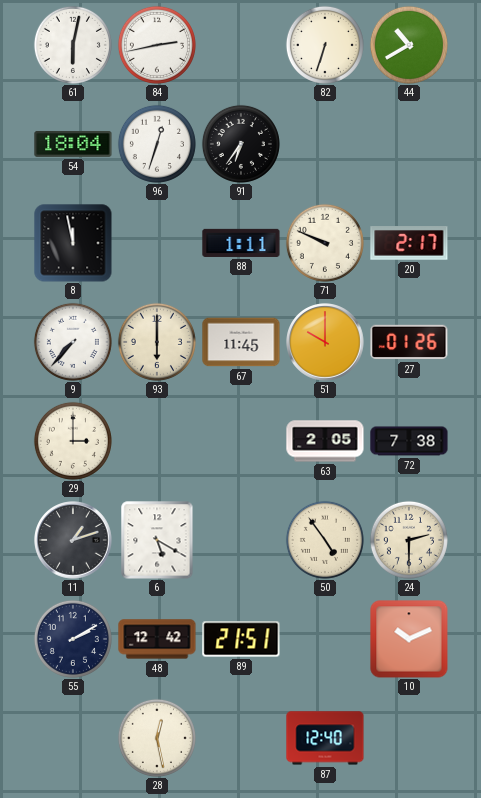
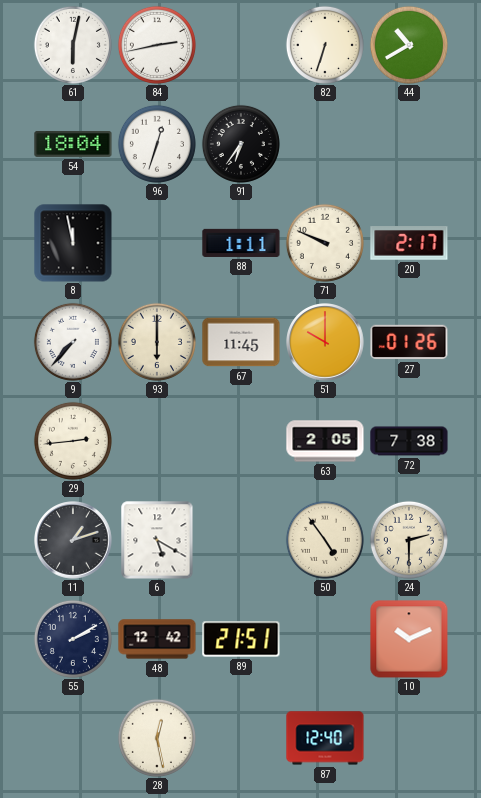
29: 3:00 -> 2:44
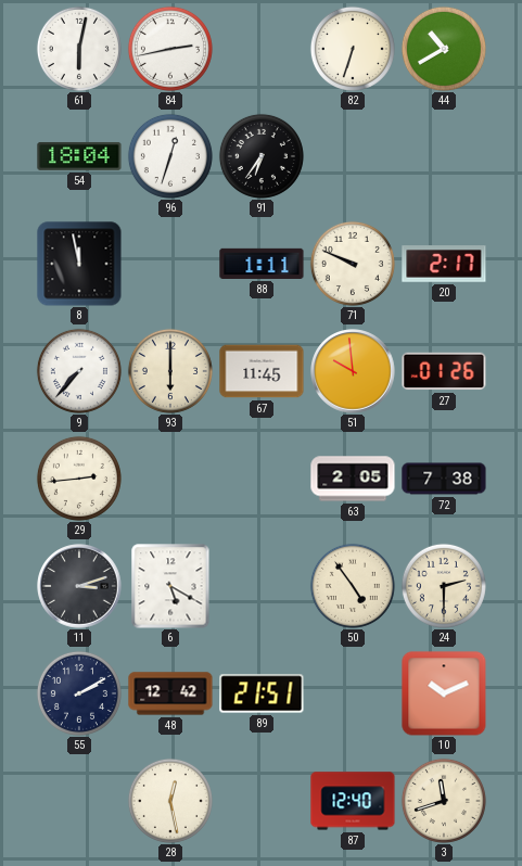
51: 10:00 -> 9:59
11: 1:12 -> 3:12
3: none -> 11:42
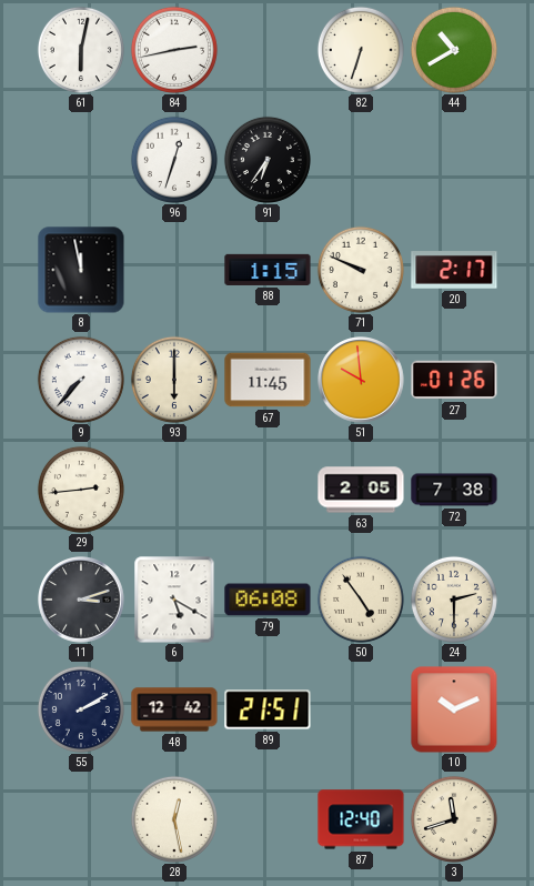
54: 18:04 -> none
88: 1:11 -> 1:15
79: none -> 06:08
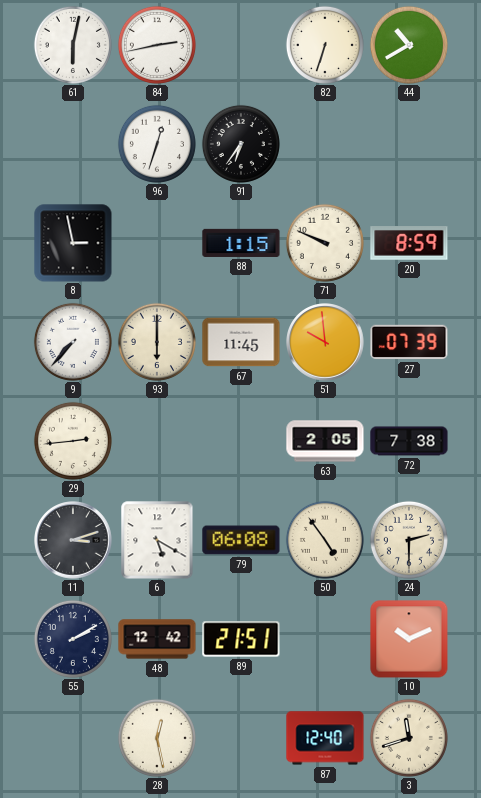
8: 11:58 -> 2:58
20: 2:17 -> 8:59
27: 01:26 -> 07:39
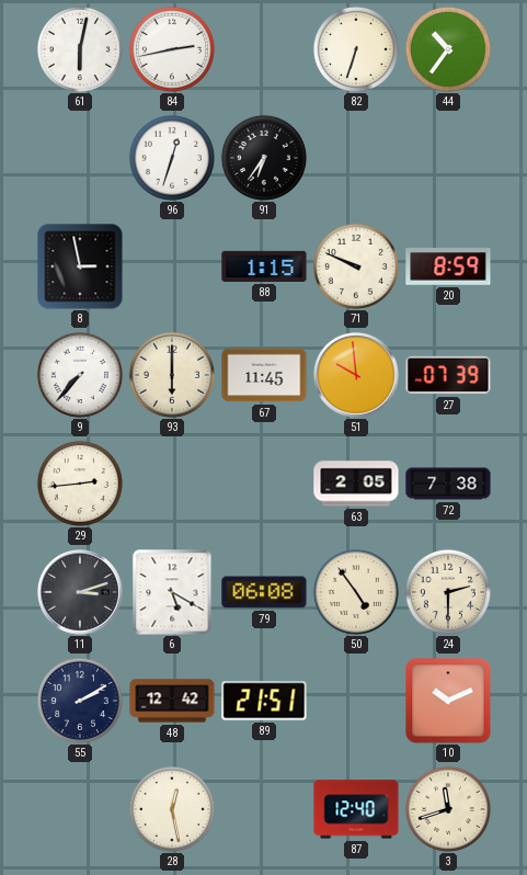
44: 10:40 -> 10:36
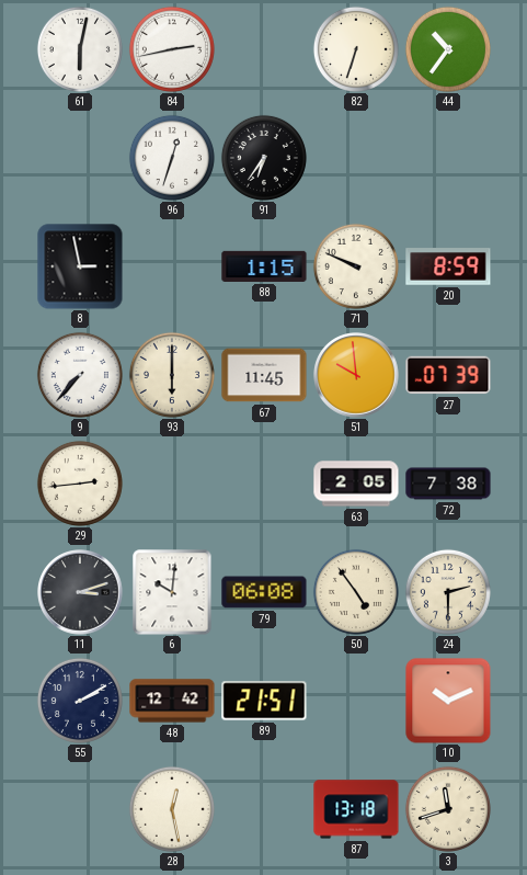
6: 5:20 -> 10:01
87: 12:40 -> 13:18
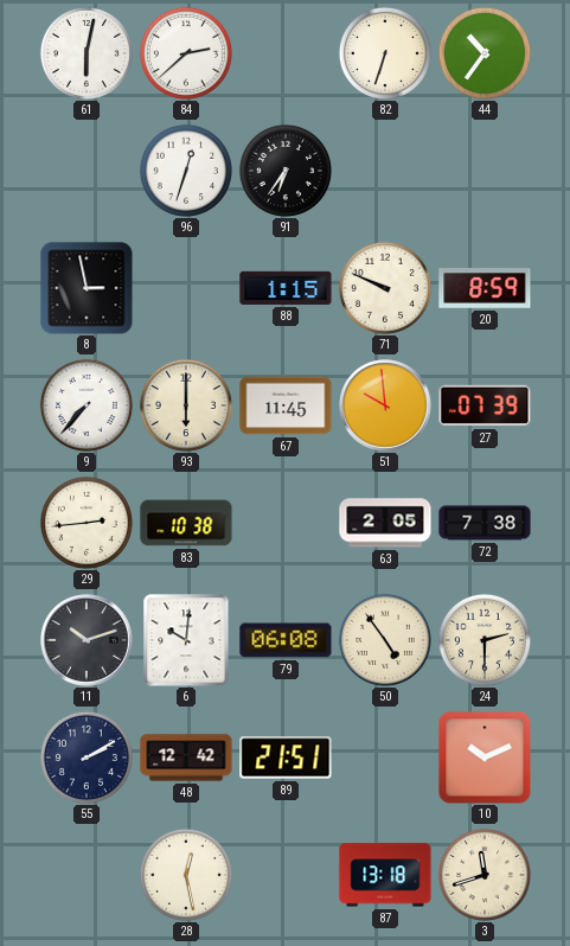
84: 2:43 -> 2:38
83: none -> 10:38
11: 3:12 -> 10:12
